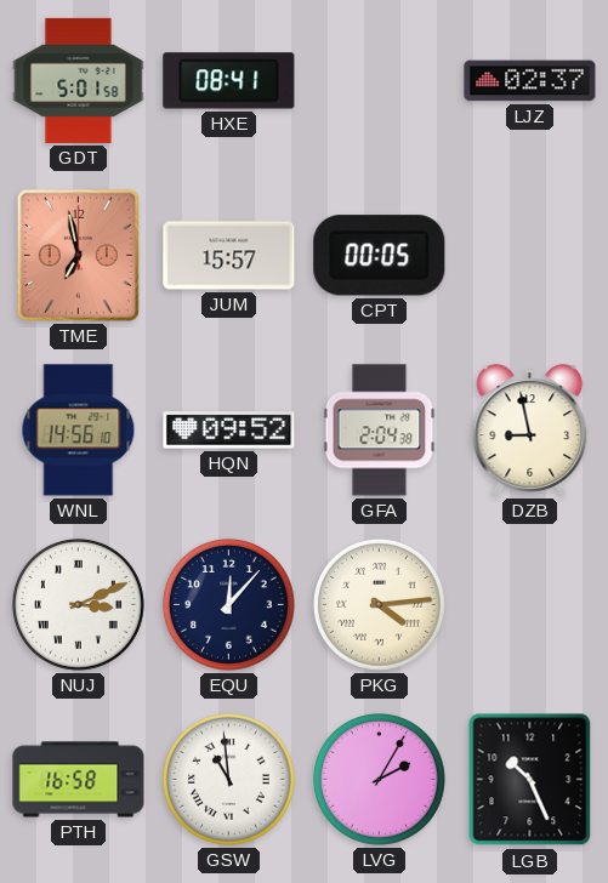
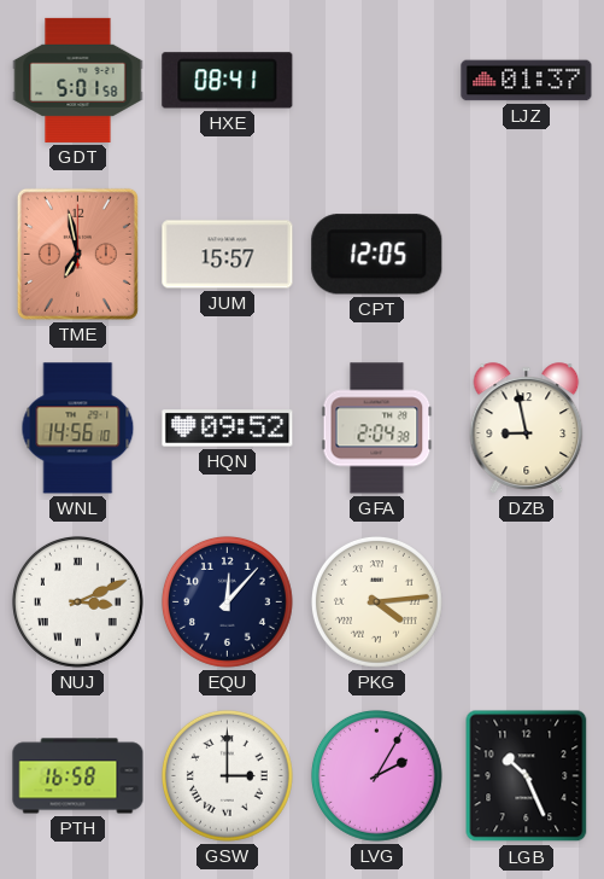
LJZ: 02:37 -> 01:37
CPT: 00:05 -> 12:05
GSW: 10:59 -> 3:00
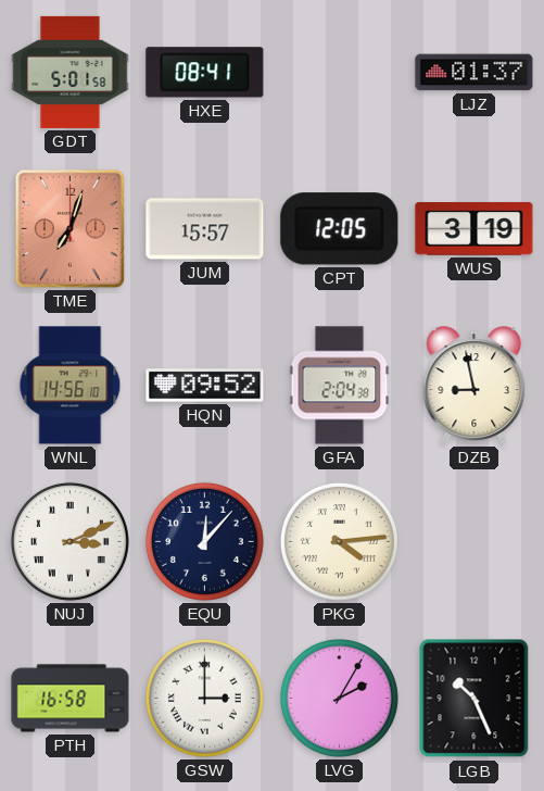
TME: 6:58 -> 7:03
WUS: none -> 3:19
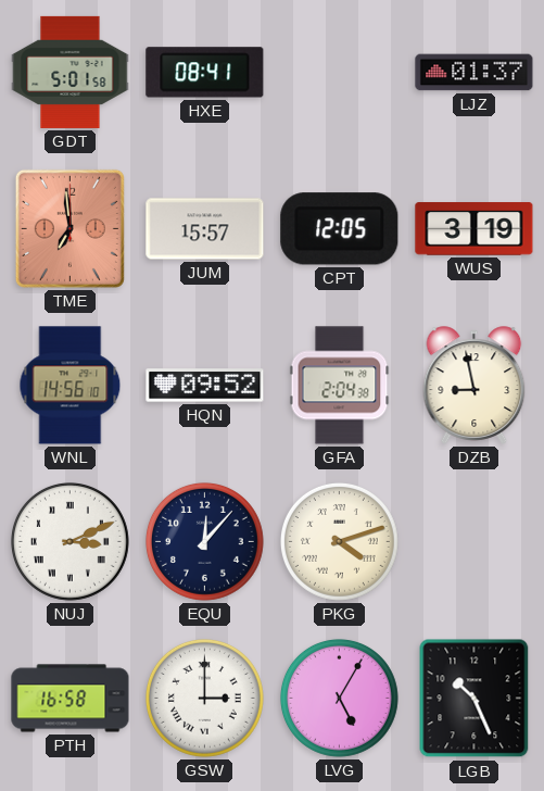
TME: 7:03 -> 6:59
PKG: 4:14 -> 4:12
LVG: 2:05 -> 5:05
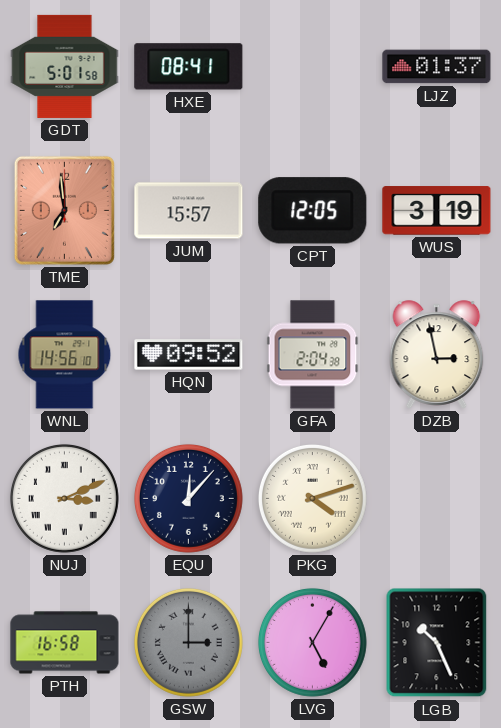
DZB: 8:58 -> 2:58
GSW dial: white -> grey
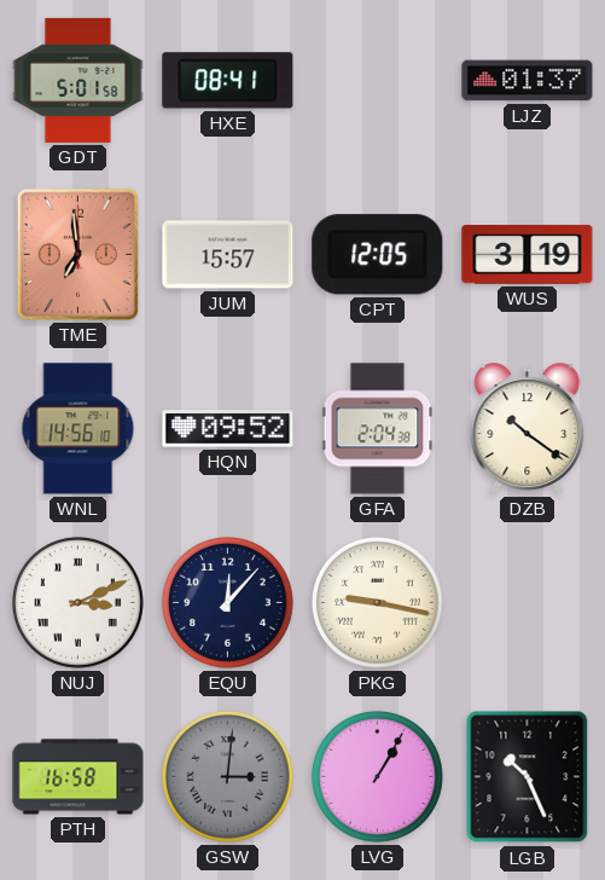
DZB: 2:58 -> 10:21
PKG: 4:12 -> 9:17
GSW: 3:00 -> 3:01
LVG: 5:05 -> 1:05
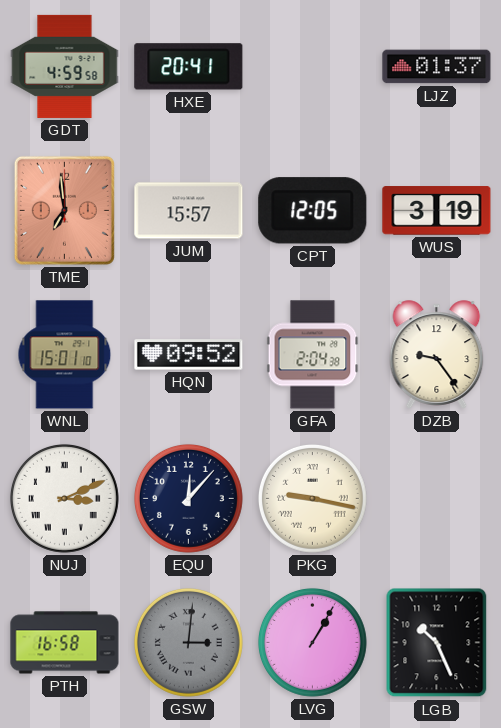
GDT: 5:01 -> 4:59
HXE: 08:41 -> 20:41
WNL: 14:56 -> 15:01
DZB: 10:21 -> 9:24
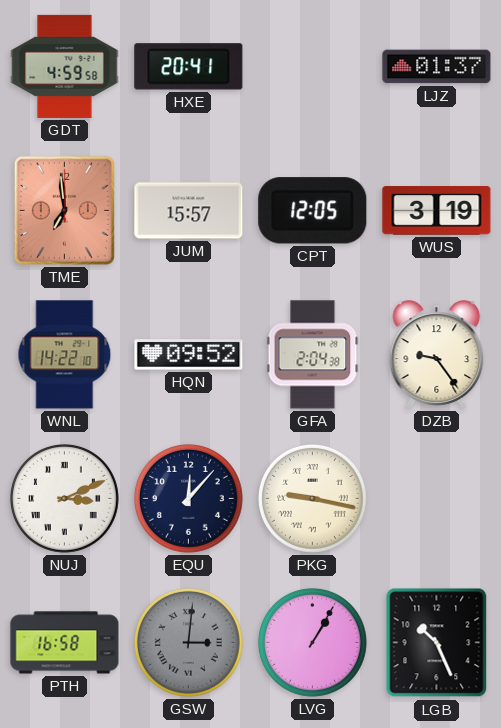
WNL: 15:01 -> 14:22
